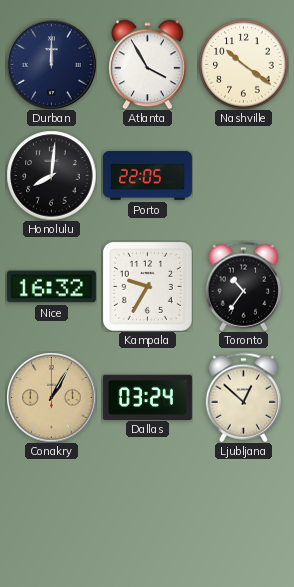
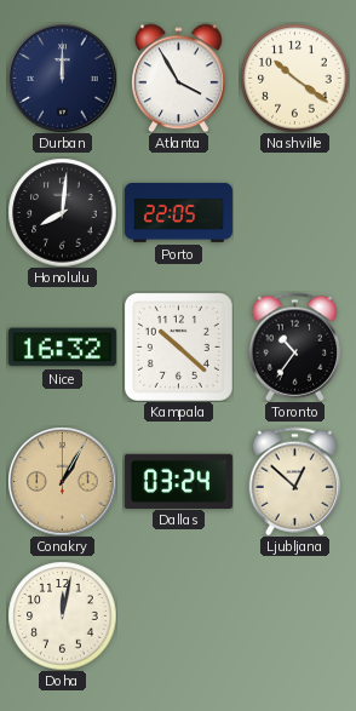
Kampala: 9:35 -> 10:22
Doha: none -> 12:02
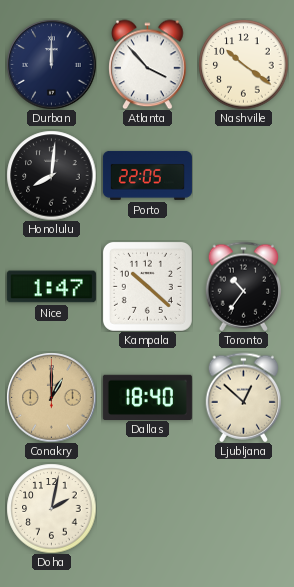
Atlanta: 3:55 -> 3:53
Nice: 16:32 -> 1:47
Conakry: 1:05 -> 1:00
Dallas: 03:24 -> 18:40
Doha: 12:02 -> 2:02
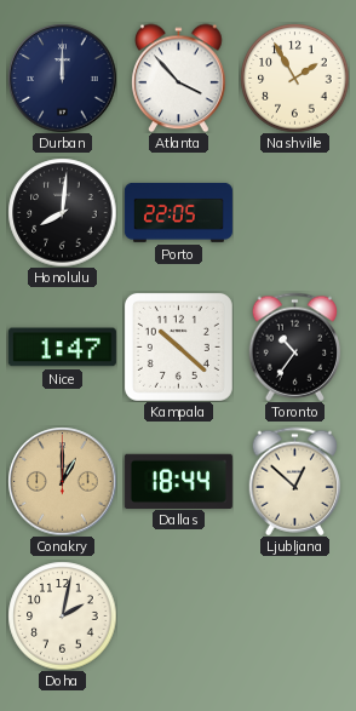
Nashville: 10:21 -> 1:55
Dallas: 18:40 -> 18:44
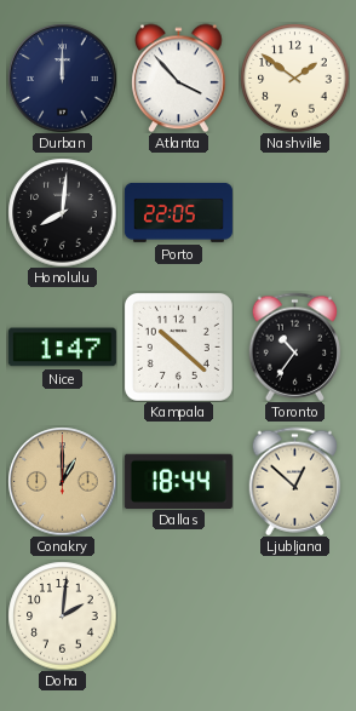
Nashville: 1:55 -> 1:51
Doha: 2:02 -> 2:01
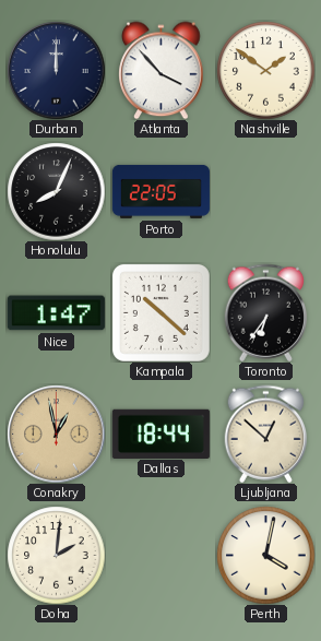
Honolulu: 8:01 -> 8:04
Toronto: 10:36 -> 6:36
Conakry: 1:00 -> 12:58
Perth: none -> 4:02
